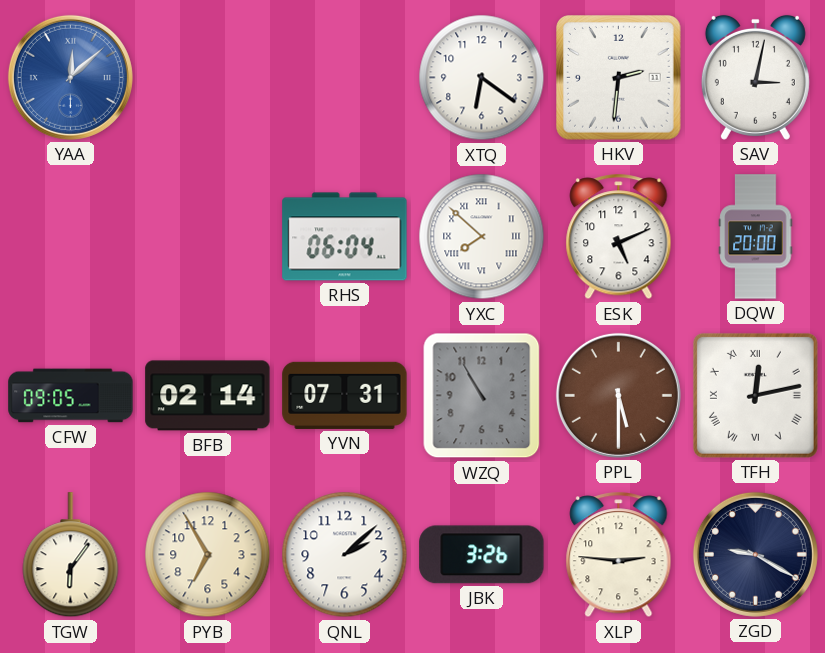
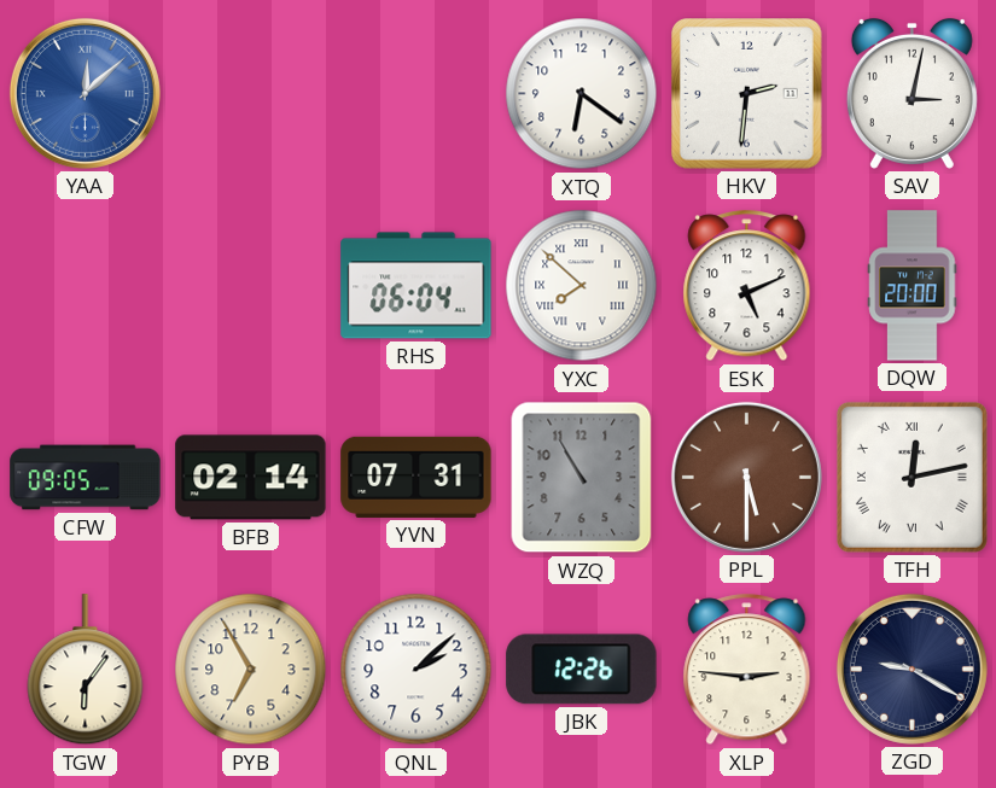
JBK: 3:26 -> 12:26
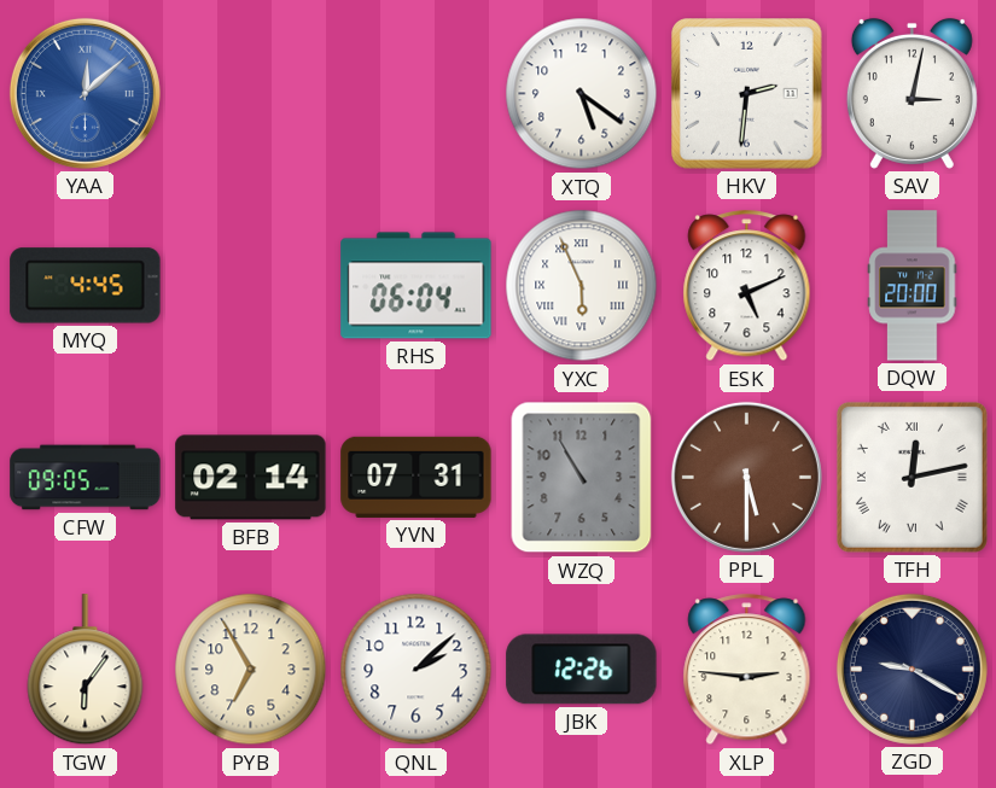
XTQ: 6:21 -> 5:21
MYQ: none -> 4:45
YXC: 7:52 -> 5:56
